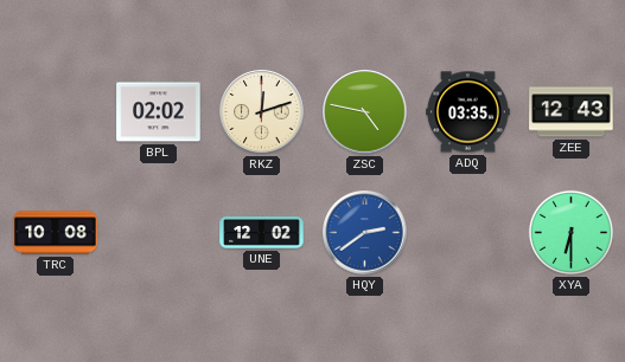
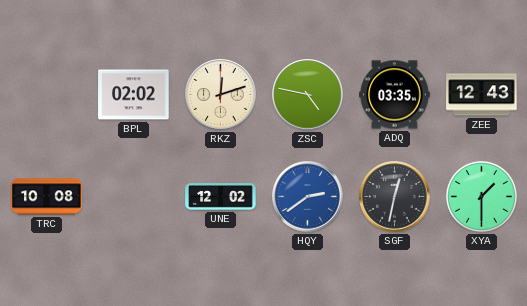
SGF: none -> 12:32
XYA: 6:30 -> 1:30
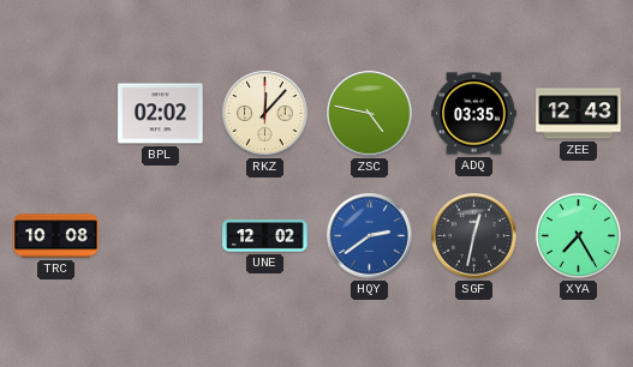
RKZ: 12:12 -> 12:07
XYA: 1:30 -> 7:25
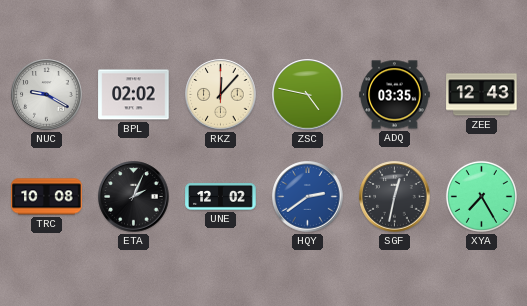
NUC: none -> 9:20
ETA: none -> 2:04
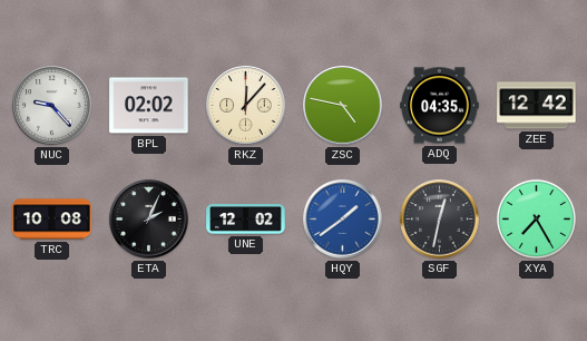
NUC: 9:20 -> 9:23
ADQ: 03:35 -> 04:35
ZEE: 12:43 -> 12:42
HQY: 2:39 -> 1:39
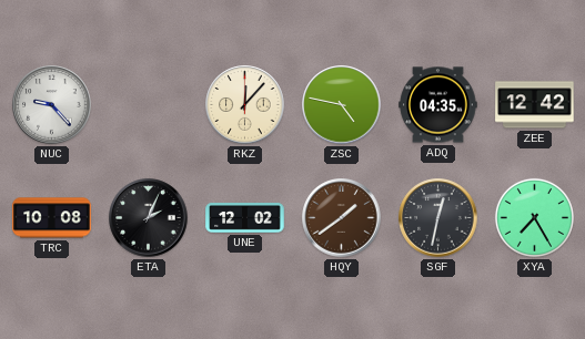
BPL: 02:02 -> none
HQY dial: blue -> brown
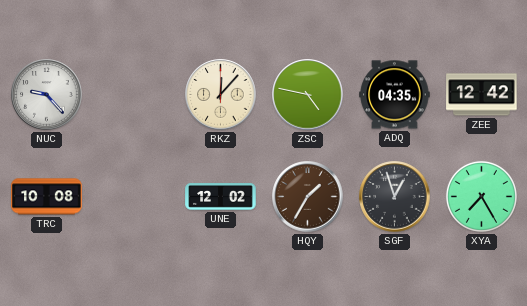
ETA: 2:04 -> none
HQY: 1:39 -> 1:35
SGF: 12:32 -> 12:57
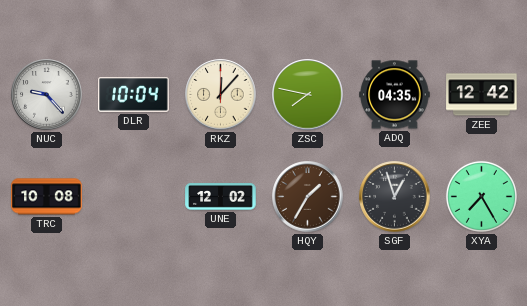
DLR: none -> 10:04
ZSC: 4:47 -> 7:47
